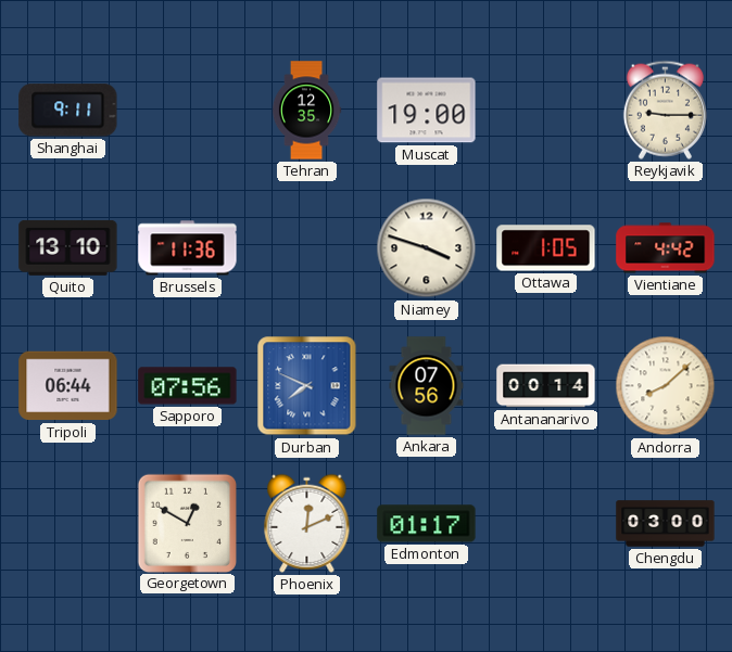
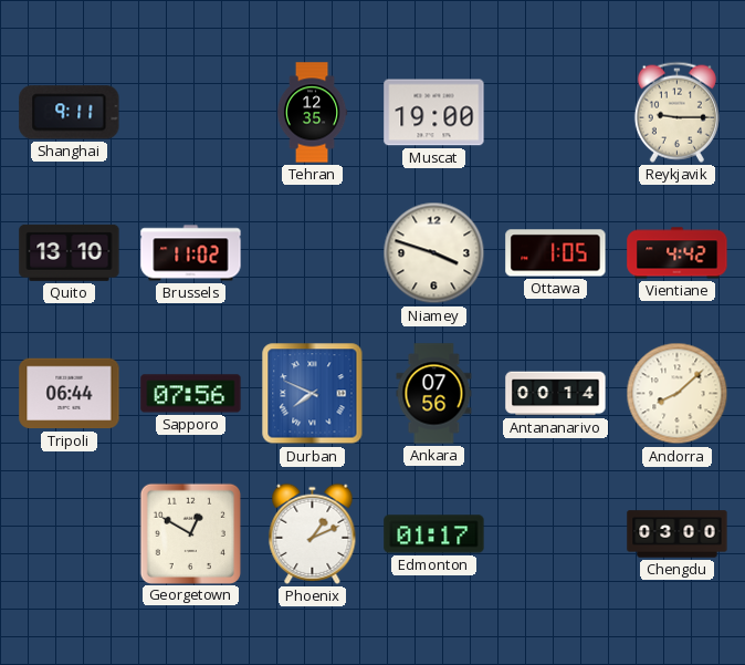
Brussels: 11:36 -> 11:02
Phoenix: 12:11 -> 1:11
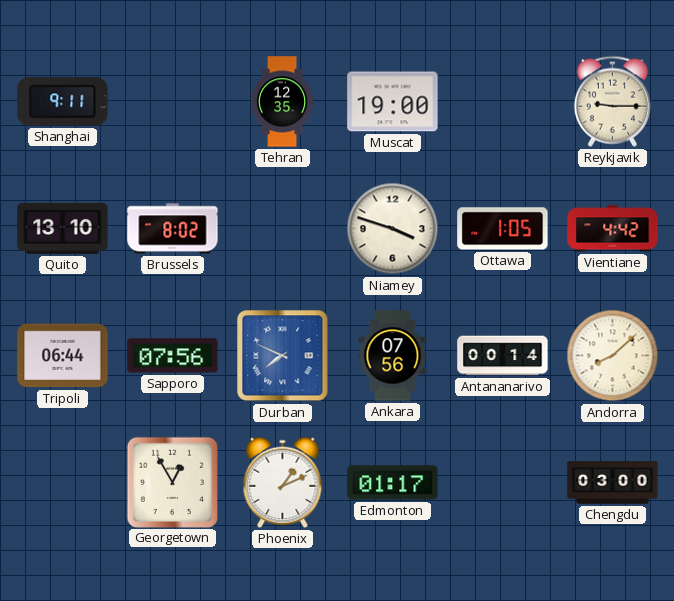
Brussels: 11:02 -> 8:02
Georgetown: 12:50 -> 12:55
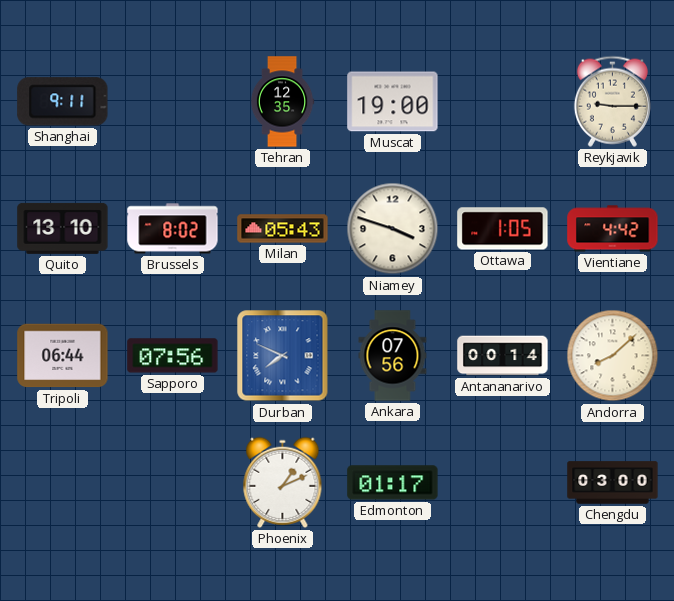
Milan: none -> 05:43
Georgetown: 12:55 -> none
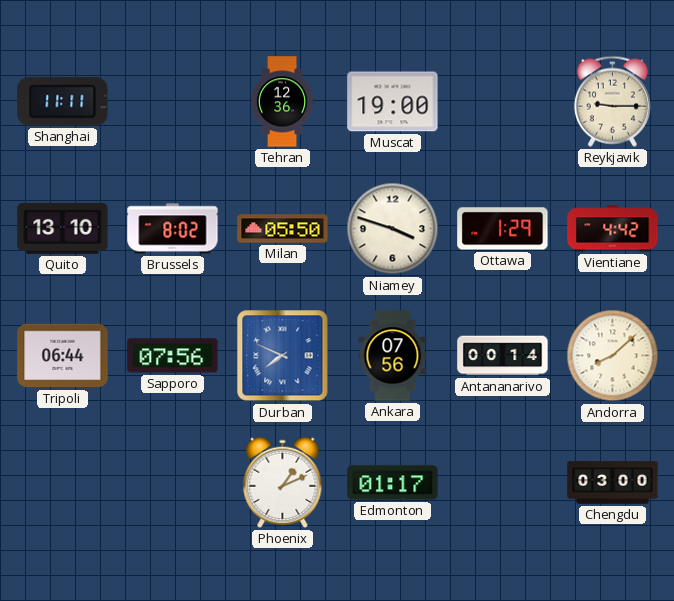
Shanghai: 9:11 -> 11:11
Tehran: 12:35 -> 12:36
Milan: 05:43 -> 05:50
Ottawa: 1:05 -> 1:29
